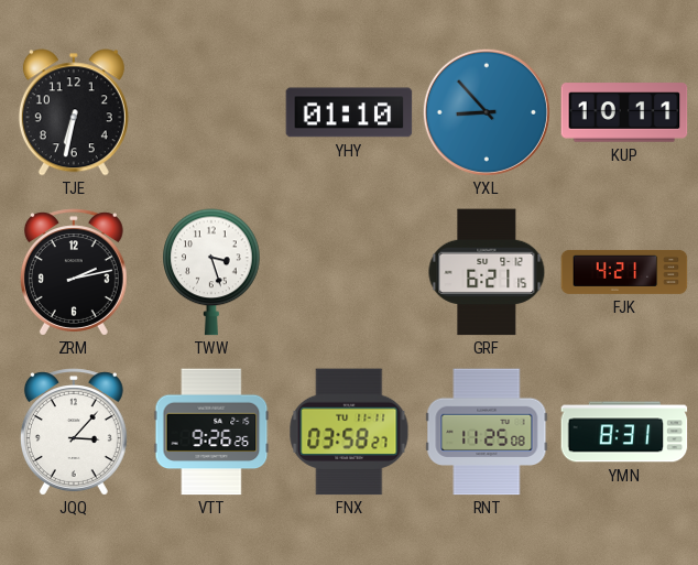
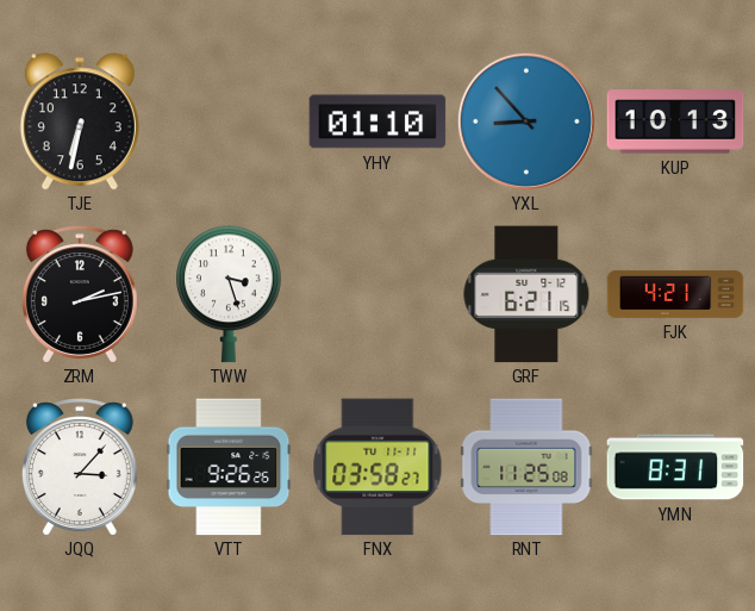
KUP: 10:11 -> 10:13
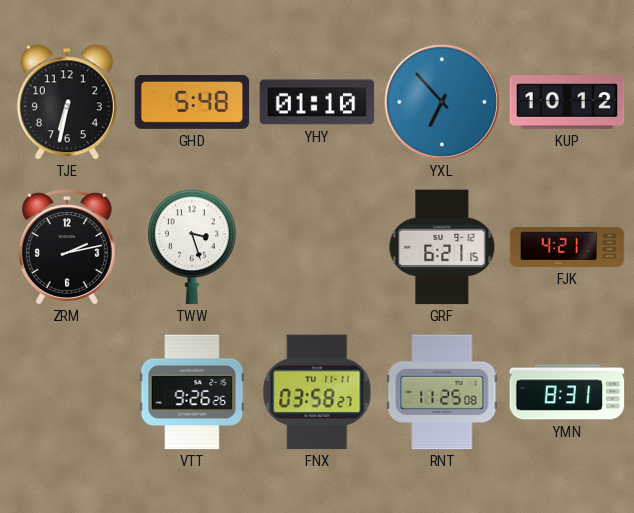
GHD: none -> 5:48
YXL: 8:53 -> 6:53
KUP: 10:13 -> 10:12
JQQ: 3:07 -> none
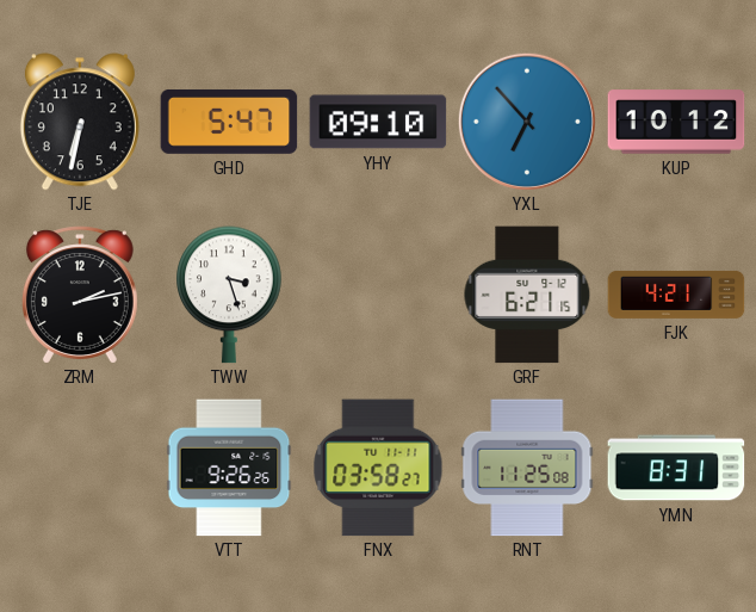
GHD: 5:48 -> 5:47
YHY: 01:10 -> 09:10
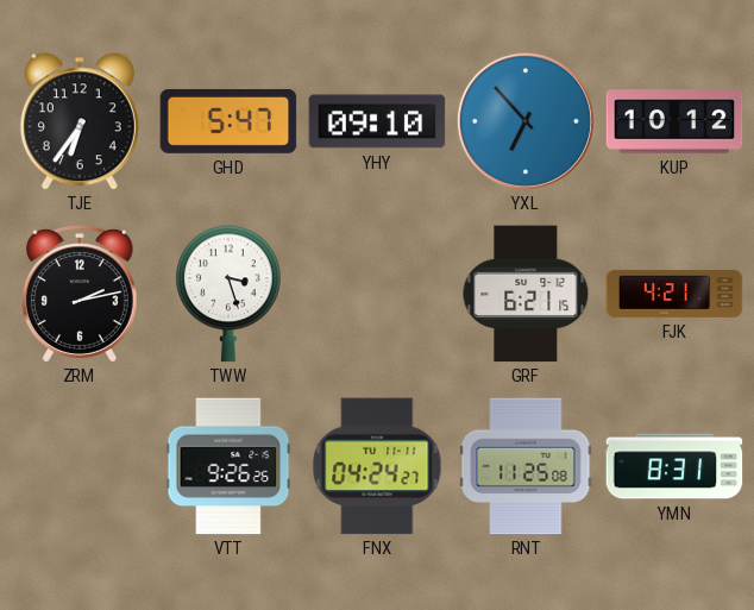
TJE: 6:32 -> 6:36
FNX: 03:58 -> 04:24
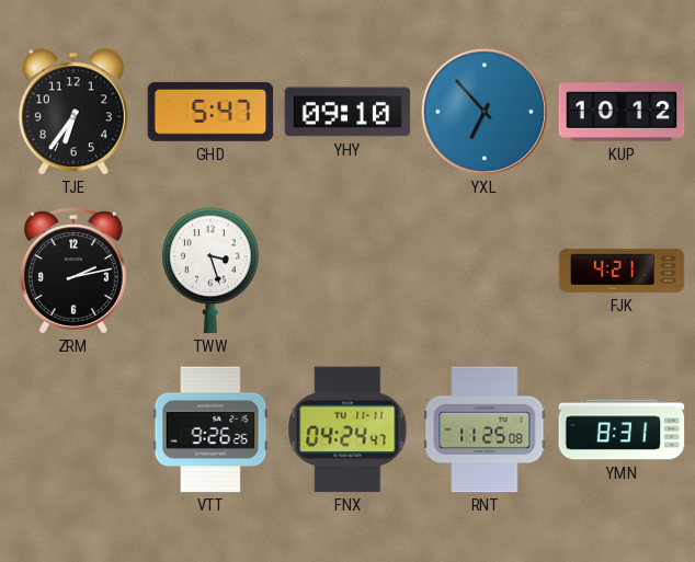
GRF: 6:21 -> none
FNX: 04:24:27 -> 04:24:47
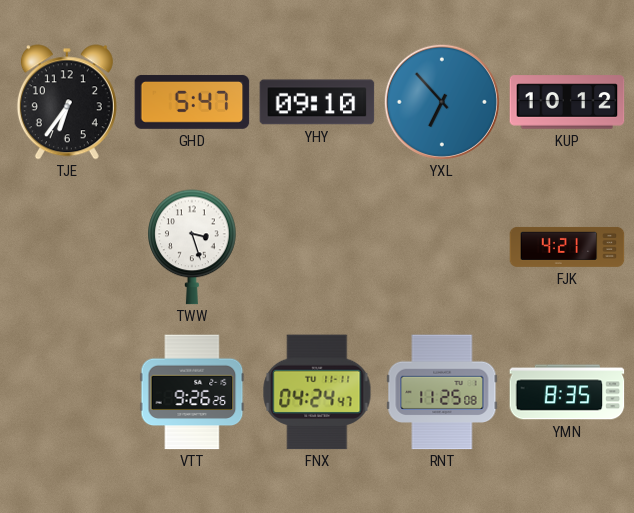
ZRM: 2:13 -> none
YMN: 8:31 -> 8:35
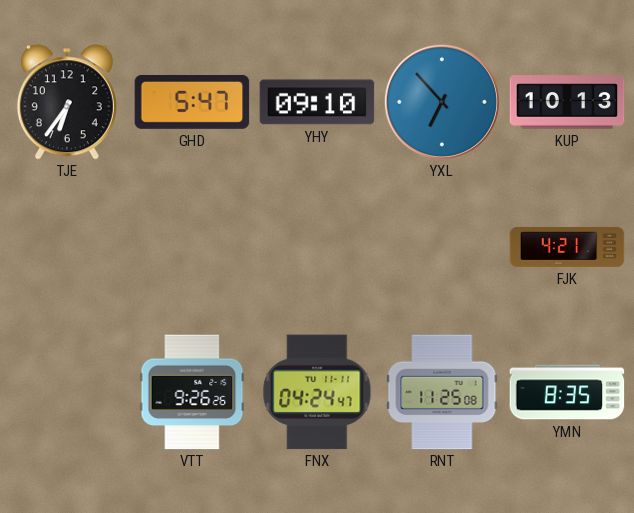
KUP: 10:12 -> 10:13
TWW: 3:27 -> none
